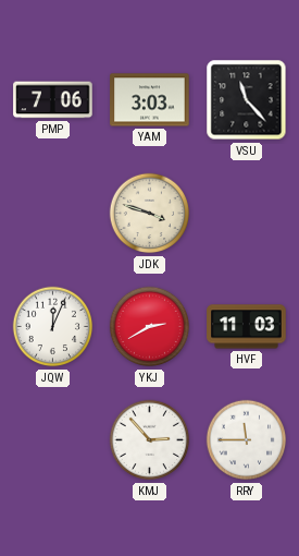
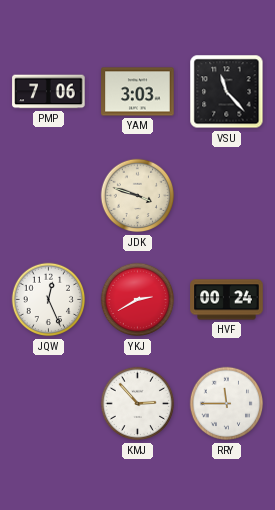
JQW: 12:04 -> 12:26
HVF: 11:03 -> 00:24
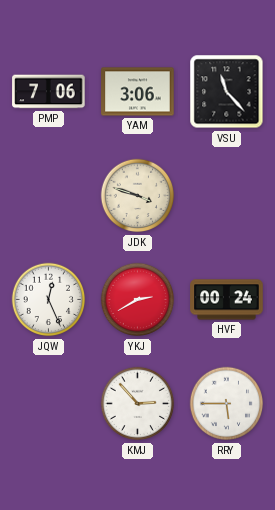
YAM: 3:03 -> 3:06
RRY: 11:45 -> 5:45
